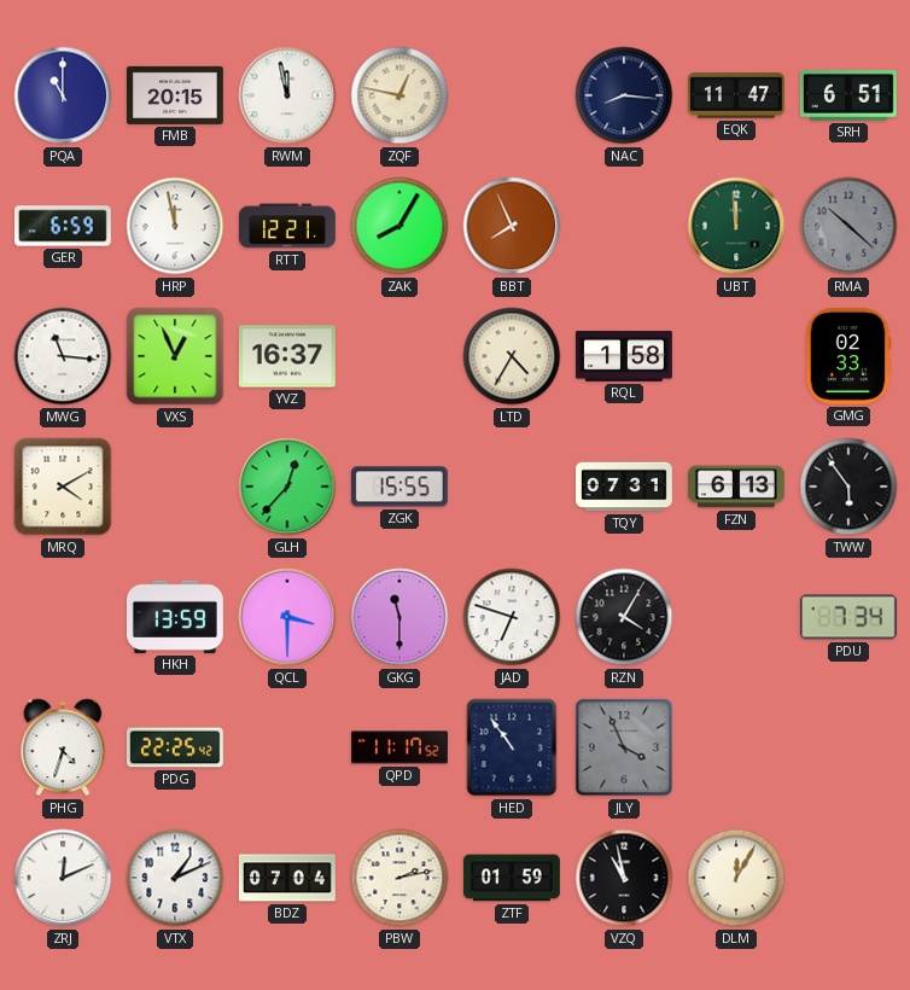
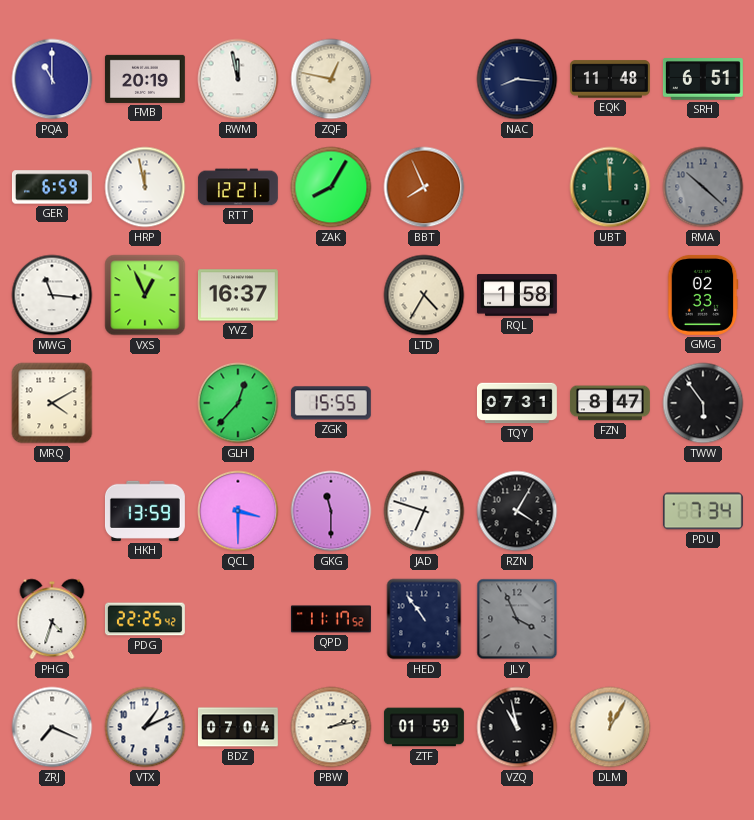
FMB: 20:15 -> 20:19
EQK: 11:47 -> 11:48
FZN: 6:13 -> 8:47
ZRJ: 12:11 -> 7:19
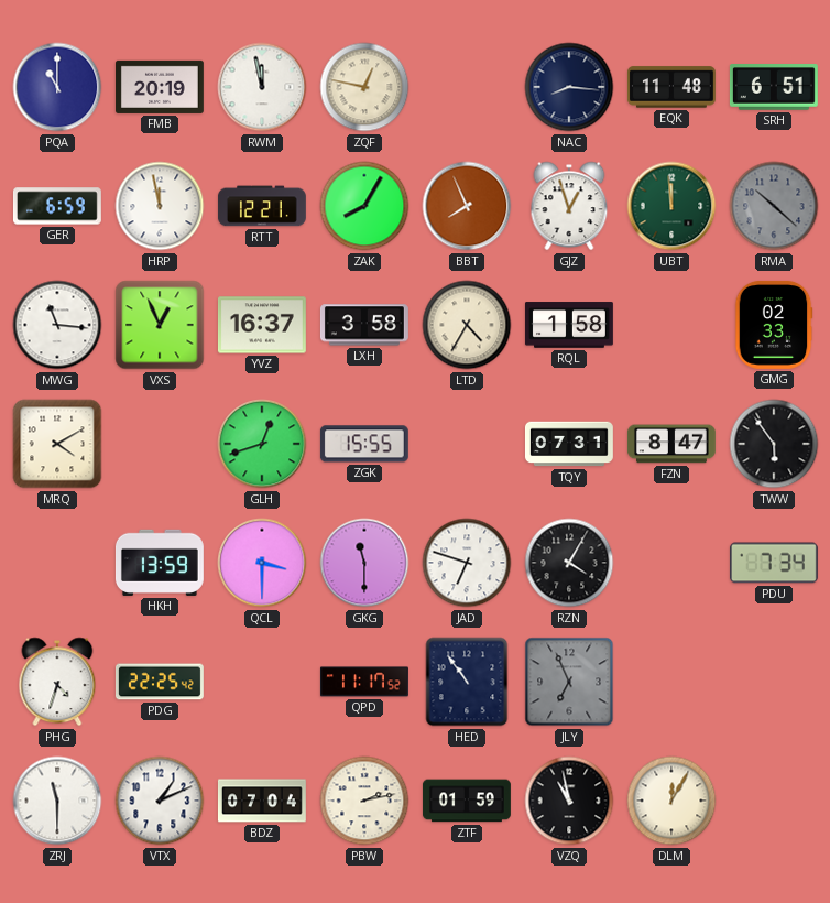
GJZ: none -> 12:57
LXH: none -> 3:58
GLH: 12:37 -> 12:42
JLY: 3:56 -> 6:56
ZRJ: 7:19 -> 11:30
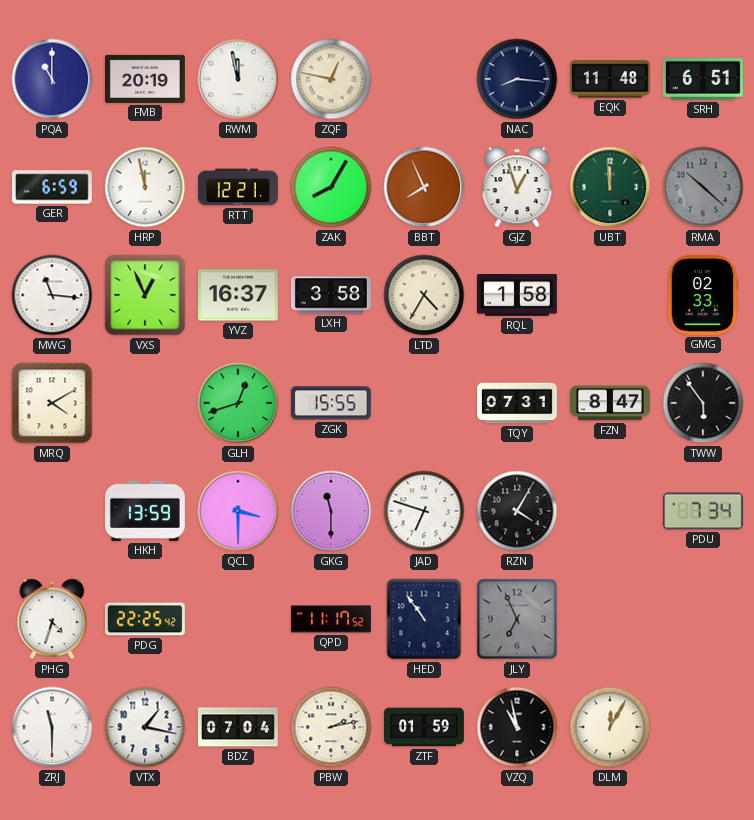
VTX: 1:11 -> 1:17
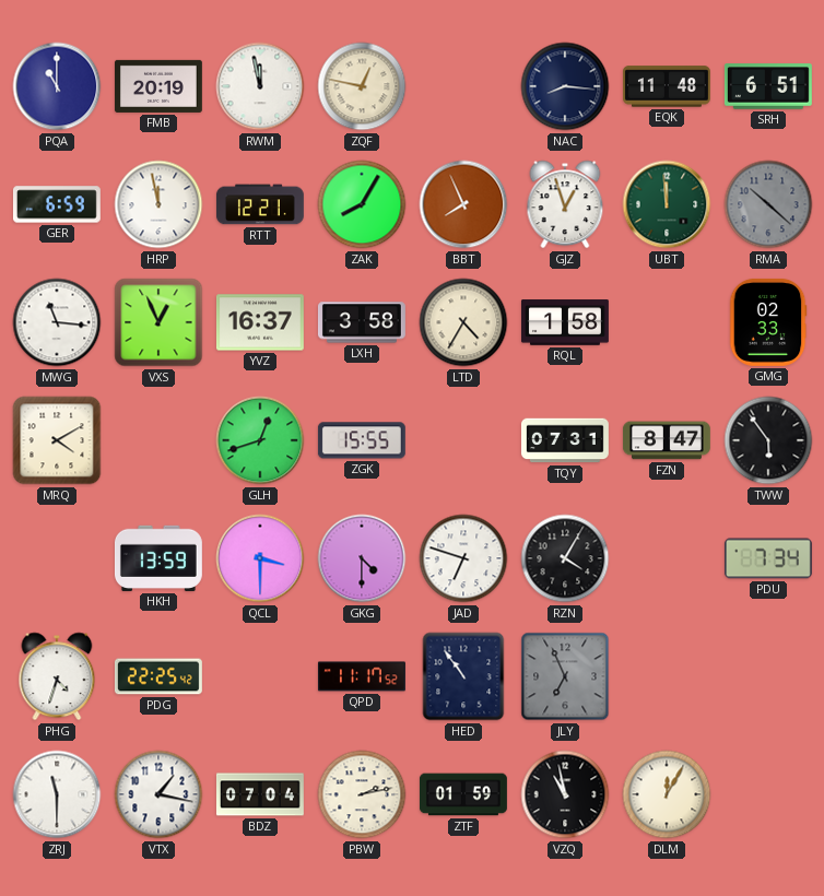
GKG: 11:30 -> 4:30
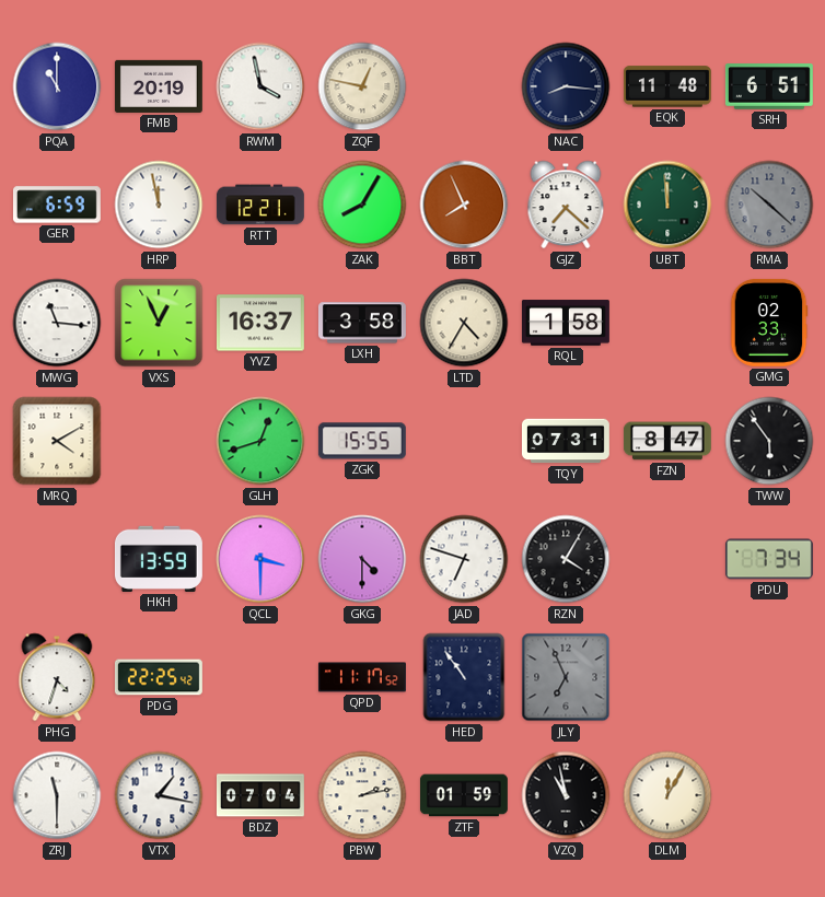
RWM: 11:58 -> 3:58
GJZ: 12:57 -> 7:22
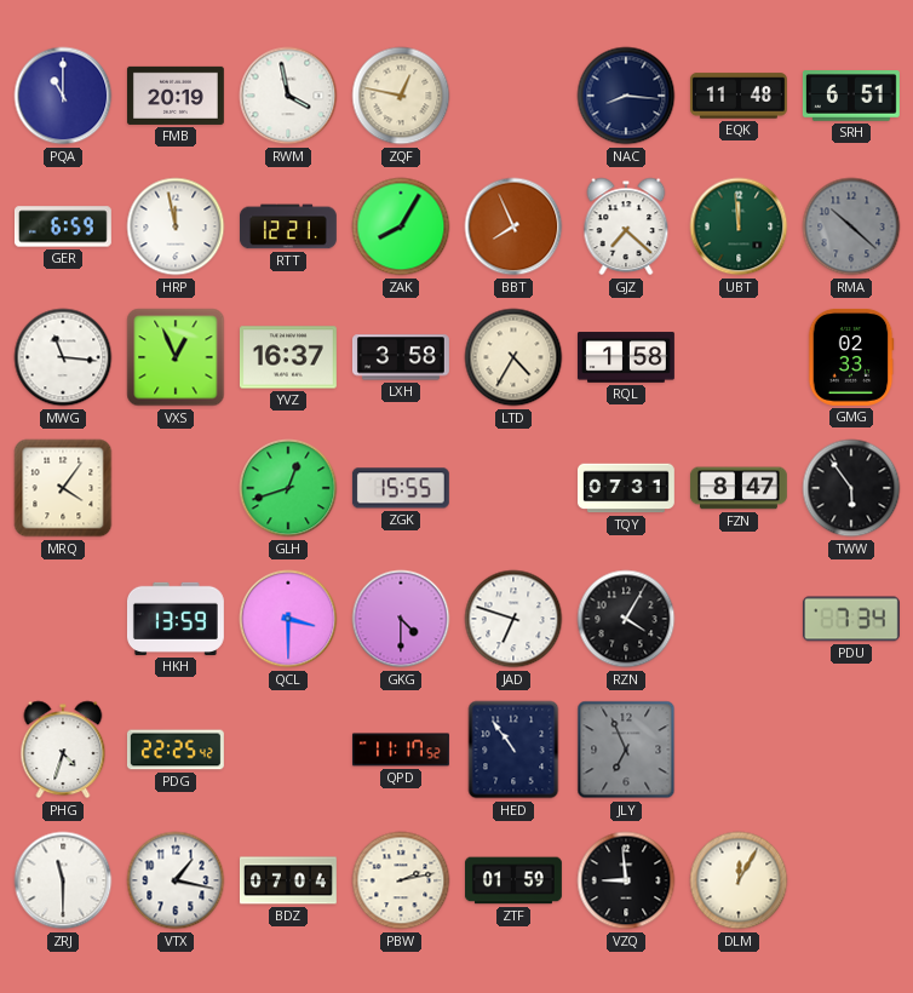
MRQ: 4:10 -> 4:06
VZQ: 10:58 -> 8:59
